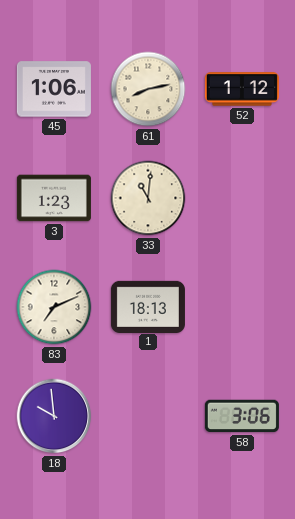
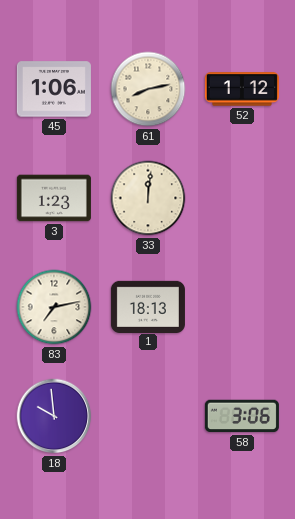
33: 11:01 -> 12:01
83: 7:11 -> 7:13
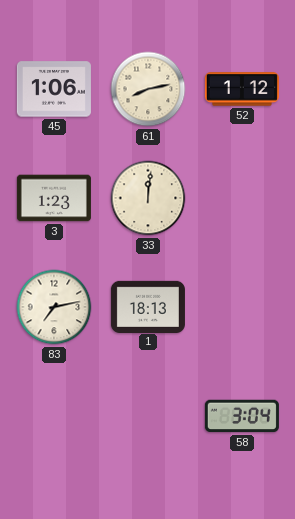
18: 9:59 -> none
58: 3:06 -> 3:04
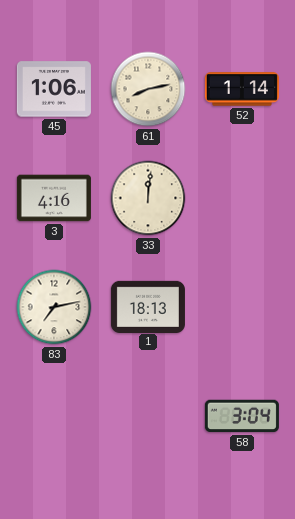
52: 1:12 -> 1:14
3: 1:23 -> 4:16
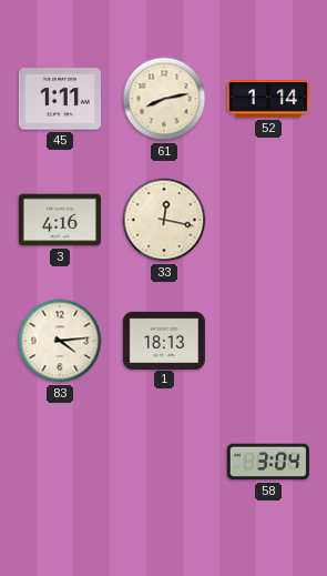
45: 1:06 -> 1:11
33: 12:01 -> 12:17
83: 7:13 -> 4:14
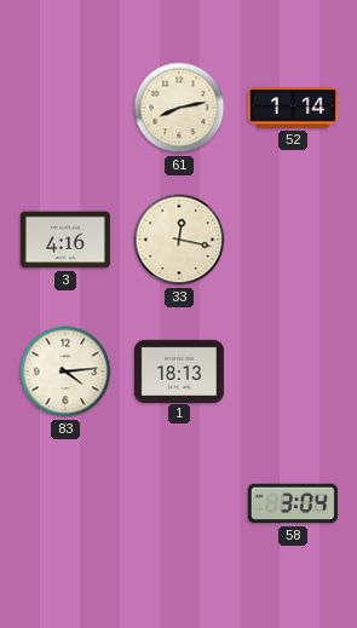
45: 1:11 -> none
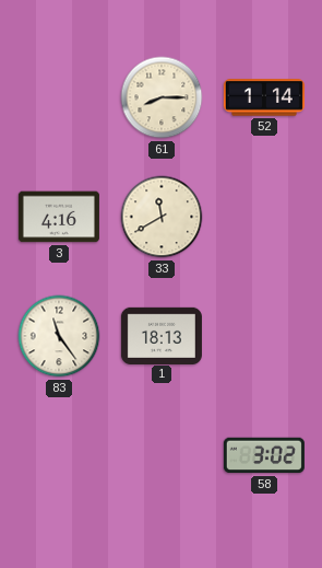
61: 8:13 -> 8:15
33: 12:17 -> 11:40
83: 4:14 -> 11:24
58: 3:04 -> 3:02
